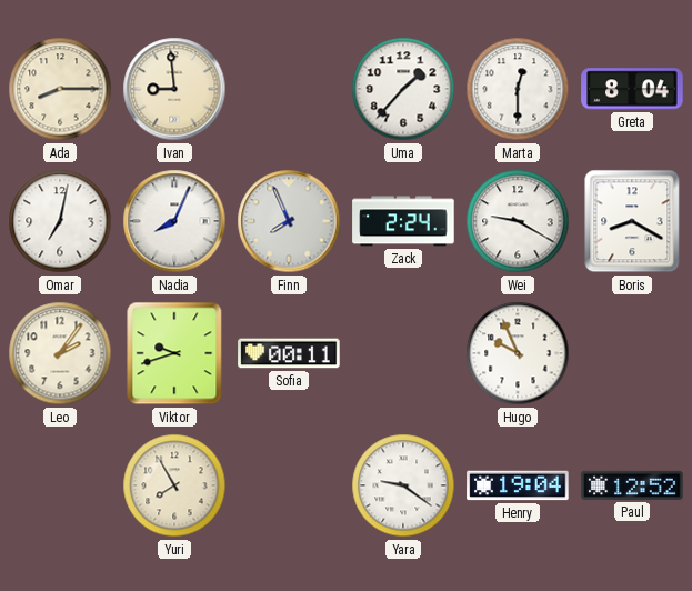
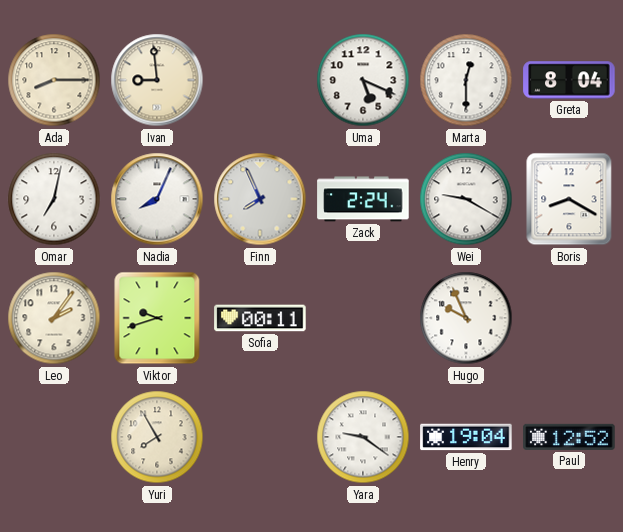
Uma: 1:37 -> 5:19
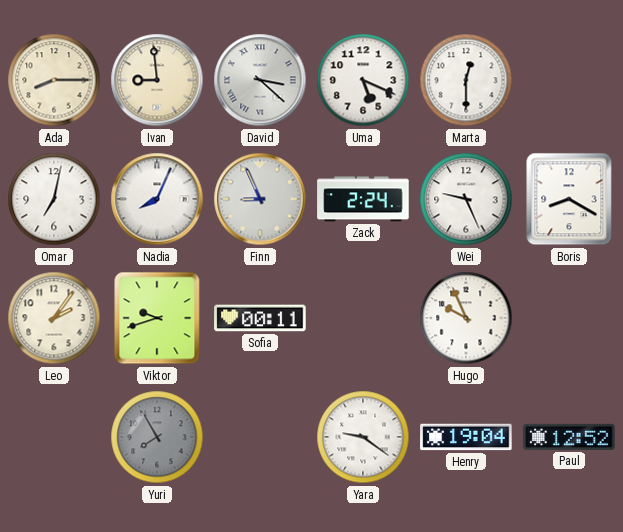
David: none -> 3:22
Greta: 8:04 -> none
Finn: 7:56 -> 8:56
Wei: 9:20 -> 9:26
Yuri dial: cream -> grey
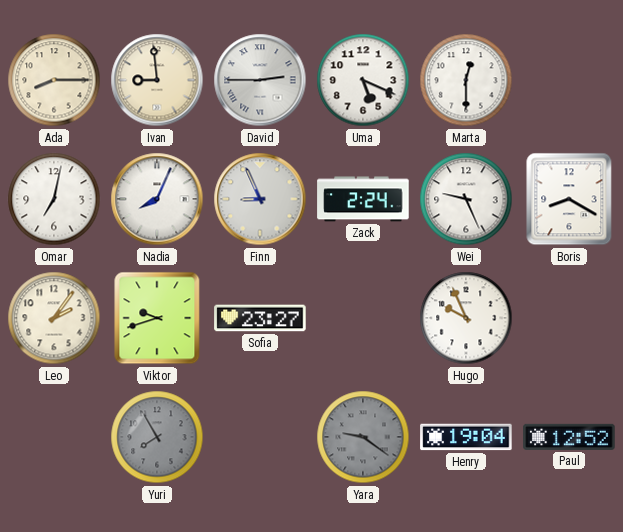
David: 3:22 -> 2:45
Sofia: 00:11 -> 23:27
Yara dial: white -> grey
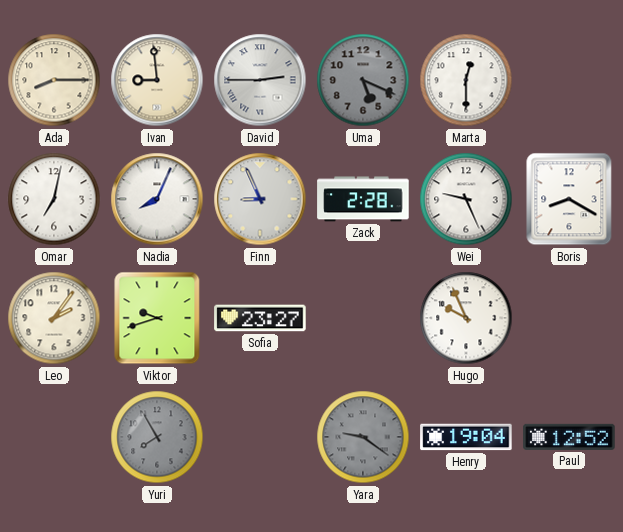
Uma dial: white -> grey
Zack: 2:24 -> 2:28
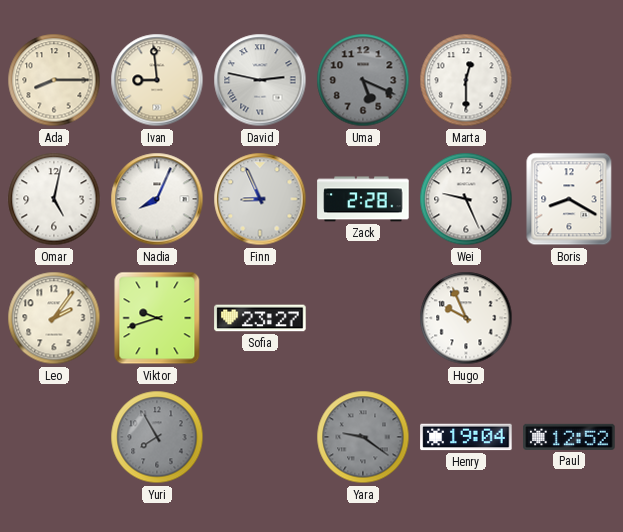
David: 2:45 -> 2:47
Omar: 7:02 -> 5:02
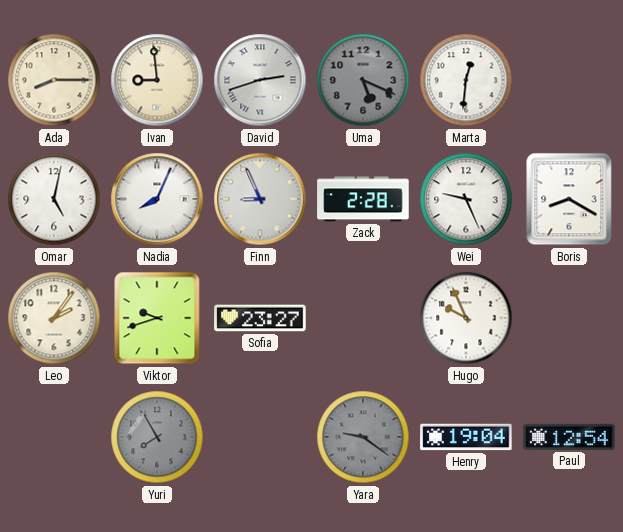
David: 2:47 -> 2:42
Marta: 12:30 -> 12:31
Paul: 12:52 -> 12:54
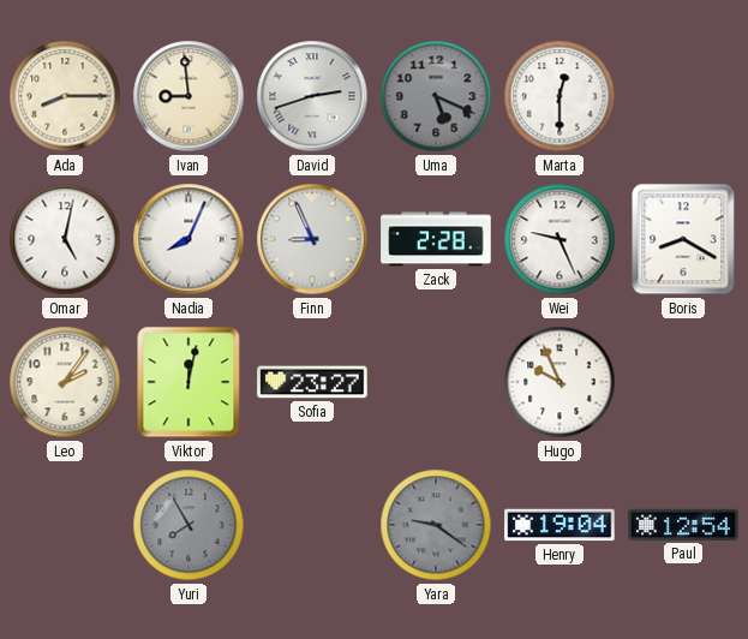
Marta: 12:31 -> 12:30
Viktor: 9:42 -> 12:02
